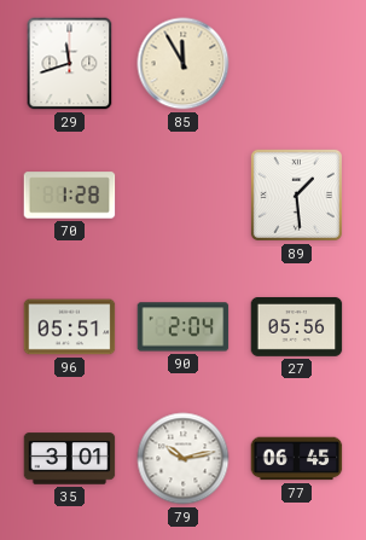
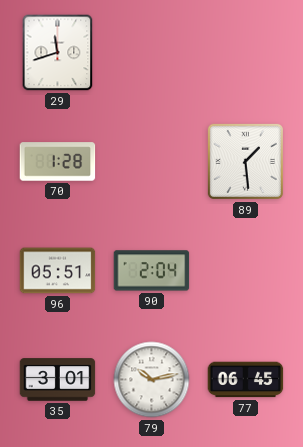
85: 11:55 -> none
27: 05:56 -> none
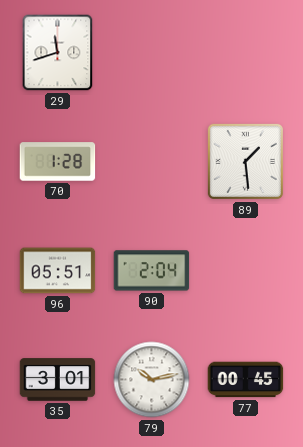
77: 06:45 -> 00:45
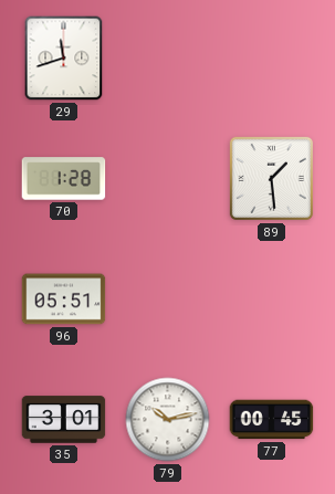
90: 2:04 -> none
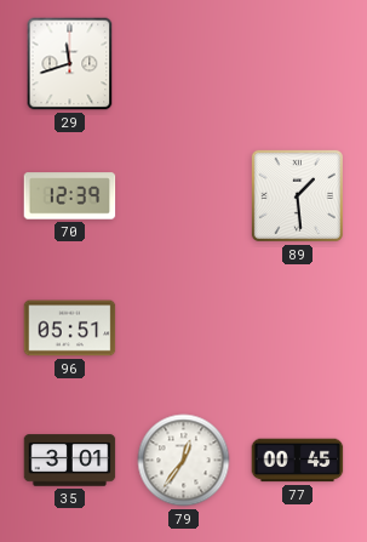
70: 1:28 -> 12:39
79: 10:13 -> 12:36
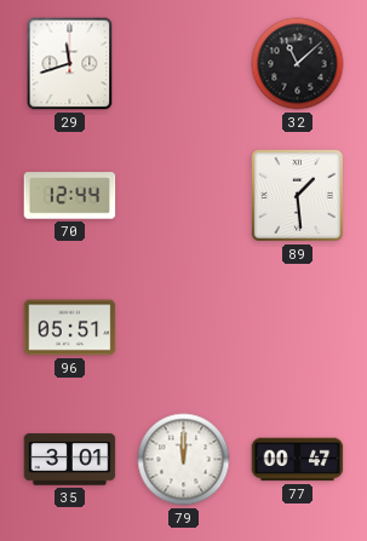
32: none -> 11:08
70: 12:39 -> 12:44
79: 12:36 -> 12:00
77: 00:45 -> 00:47
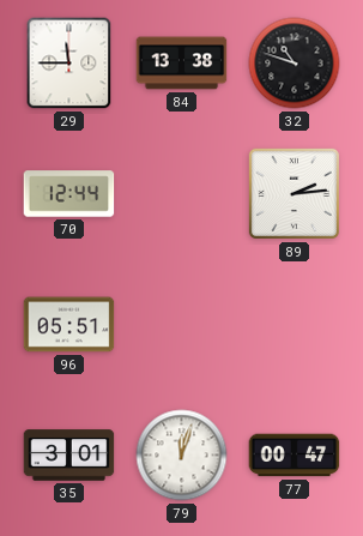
29: 11:42 -> 11:45
84: none -> 13:38
32: 11:08 -> 10:48
89: 1:29 -> 2:14
79: 12:00 -> 12:03
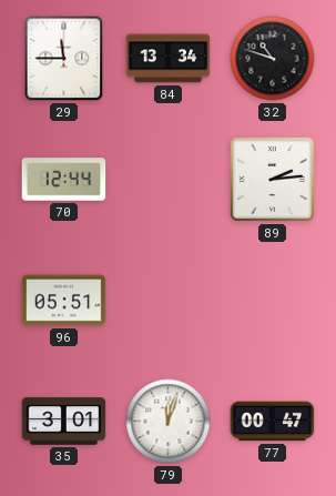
84: 13:38 -> 13:34
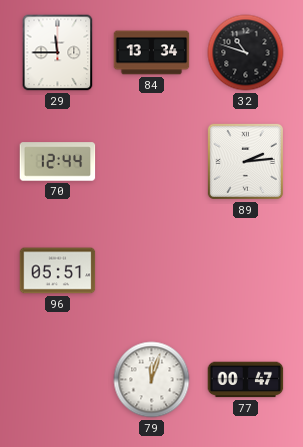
35: 3:01 -> none
